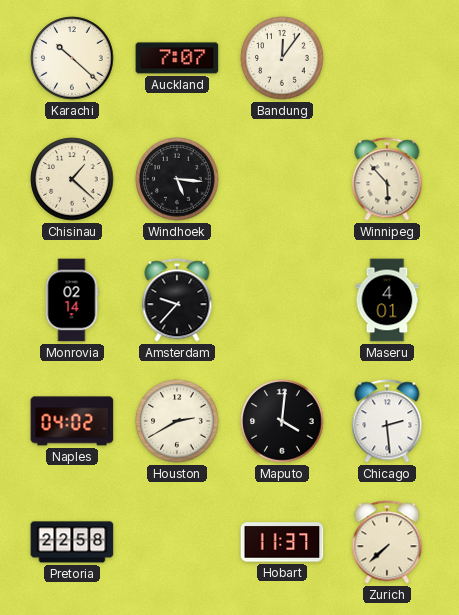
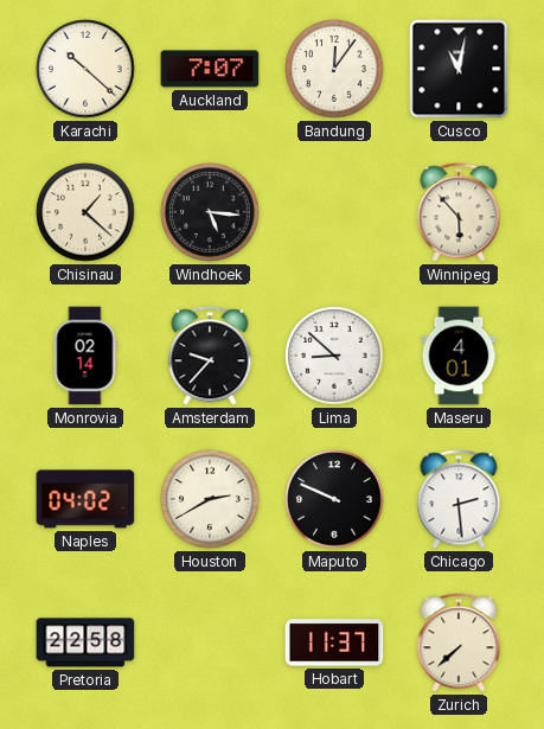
Cusco: none -> 11:02
Lima: none -> 8:52
Maputo: 4:01 -> 9:49
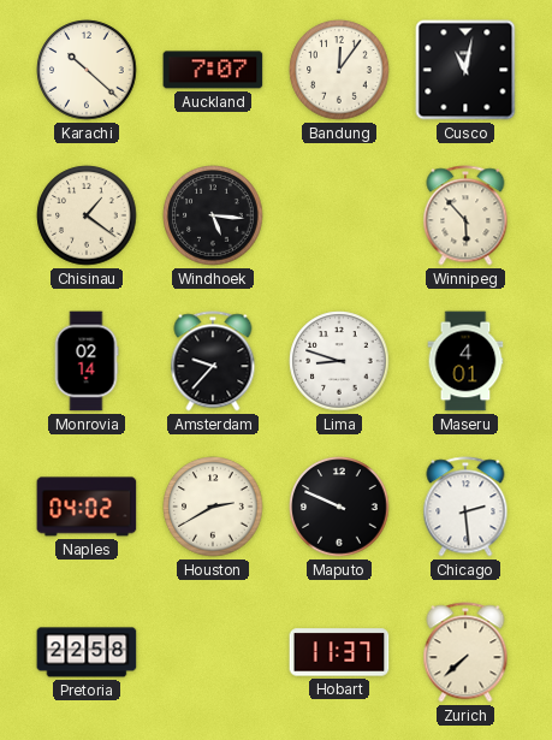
Chisinau: 1:22 -> 1:21
Lima: 8:52 -> 8:48
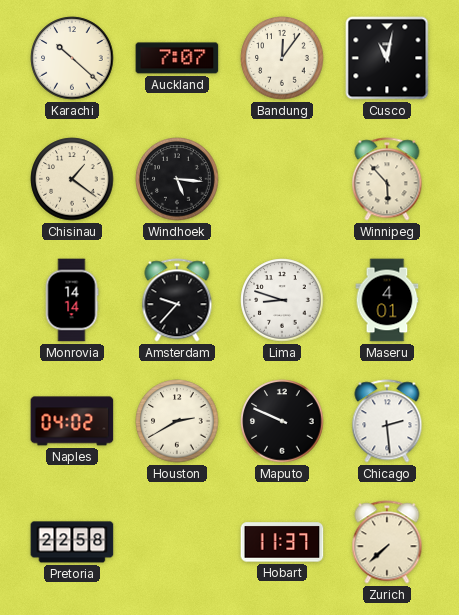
Monrovia: 02:14 -> 14:14
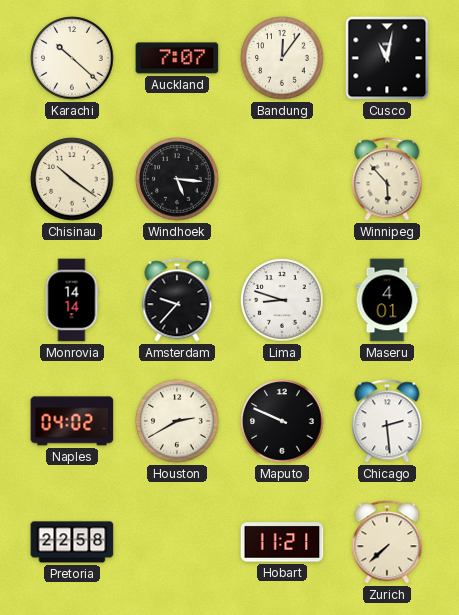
Chisinau: 1:21 -> 10:21
Hobart: 11:37 -> 11:21
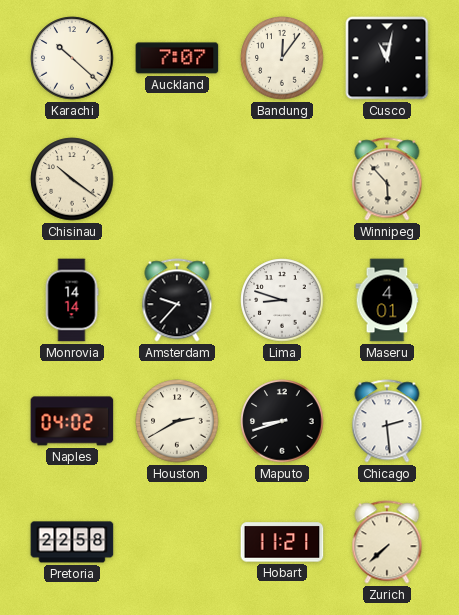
Windhoek: 5:16 -> none
Maputo: 9:49 -> 8:42
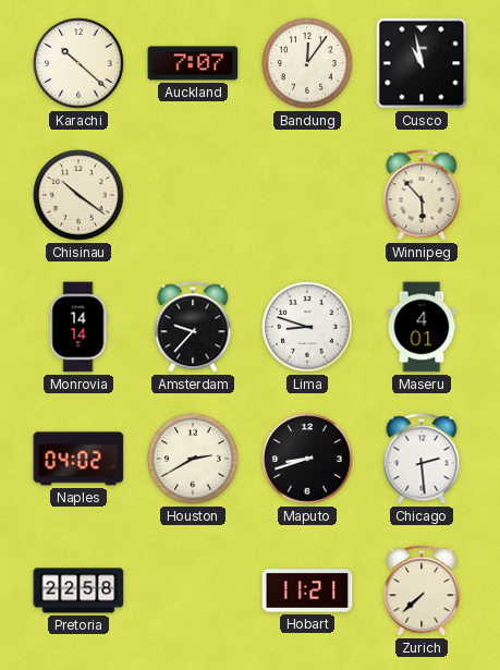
Cusco: 11:02 -> 10:58
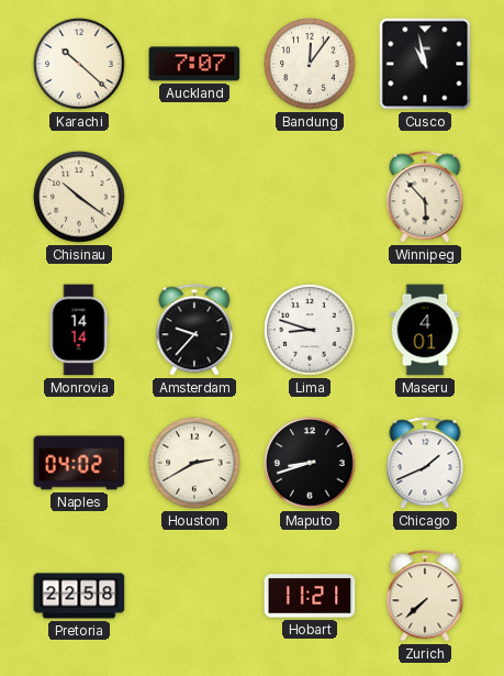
Chicago: 2:29 -> 1:41
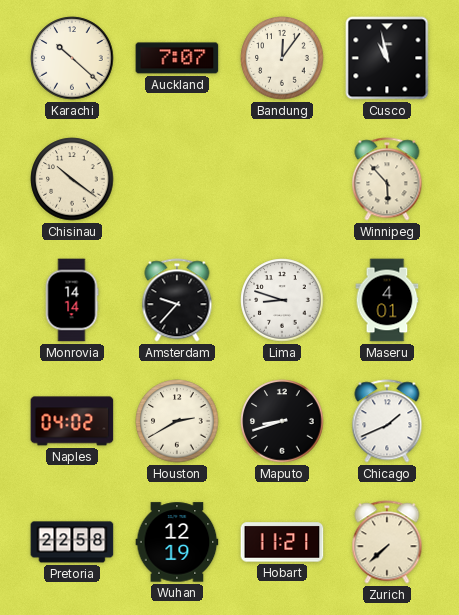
Wuhan: none -> 12:19
